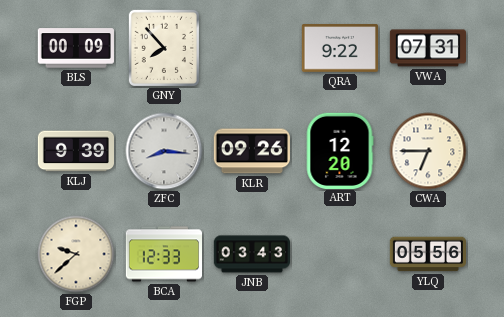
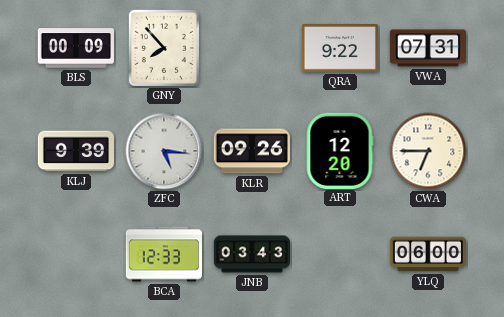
ZFC: 8:16 -> 5:16
FGP: 9:38 -> none
YLQ: 05:56 -> 06:00
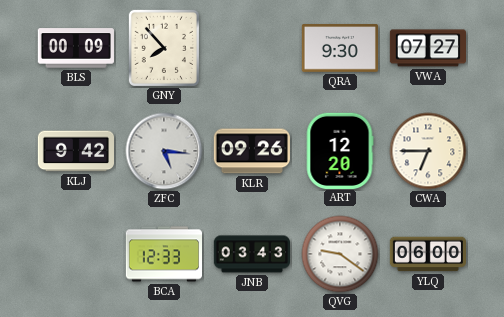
QRA: 9:22 -> 9:30
VWA: 07:31 -> 07:27
KLJ: 9:39 -> 9:42
QVG: none -> 9:21
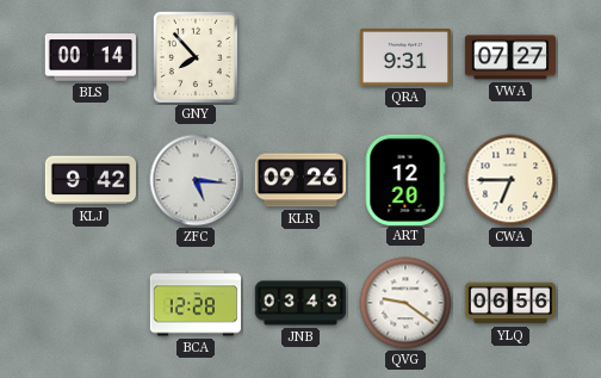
BLS: 00:09 -> 00:14
QRA: 9:30 -> 9:31
BCA: 12:33 -> 12:28
YLQ: 06:00 -> 06:56
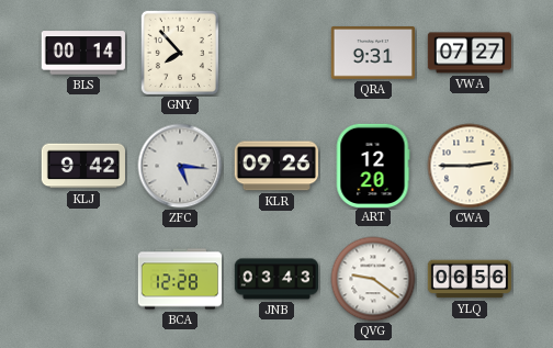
CWA: 6:45 -> 2:45
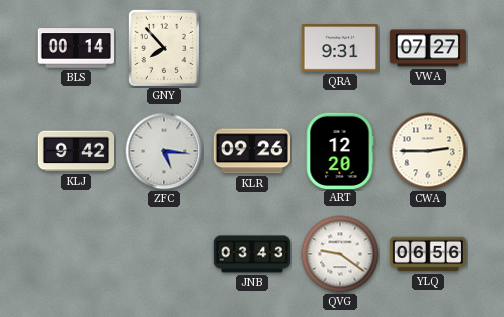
BCA: 12:28 -> none
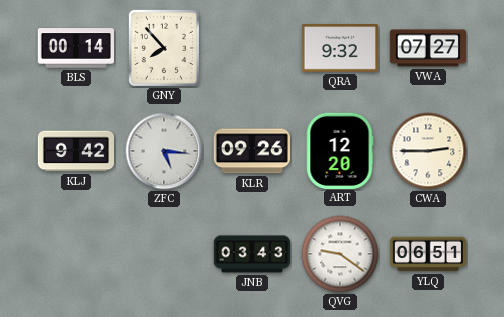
QRA: 9:31 -> 9:32
YLQ: 06:56 -> 06:51
